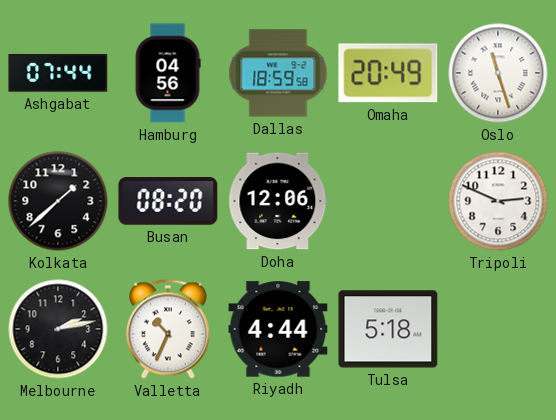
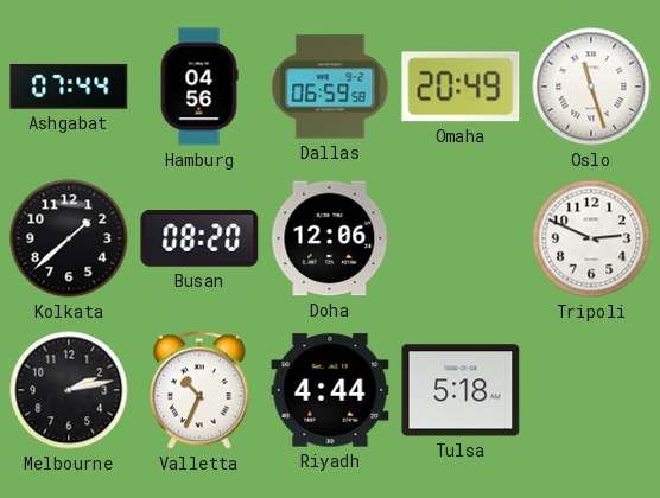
Dallas: 18:59 -> 06:59
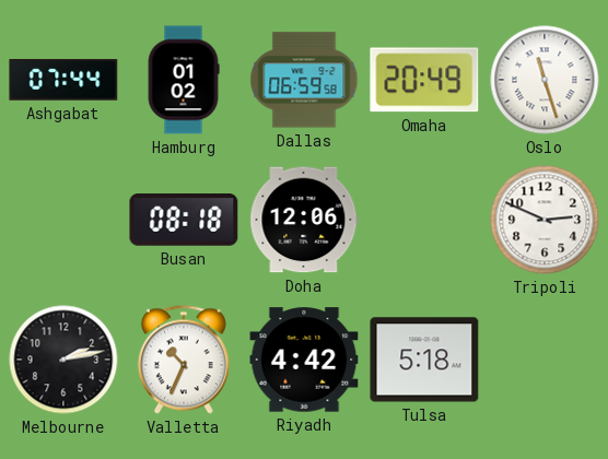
Hamburg: 04:56 -> 01:02
Kolkata: 1:38 -> none
Busan: 08:20 -> 08:18
Riyadh: 4:44 -> 4:42
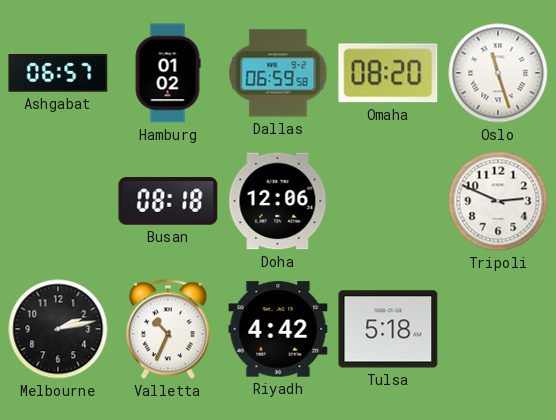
Ashgabat: 07:44 -> 06:57
Omaha: 20:49 -> 08:20
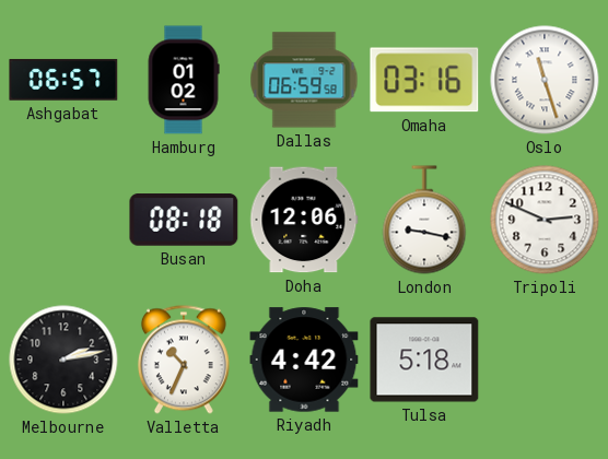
Omaha: 08:20 -> 03:16
London: none -> 9:17
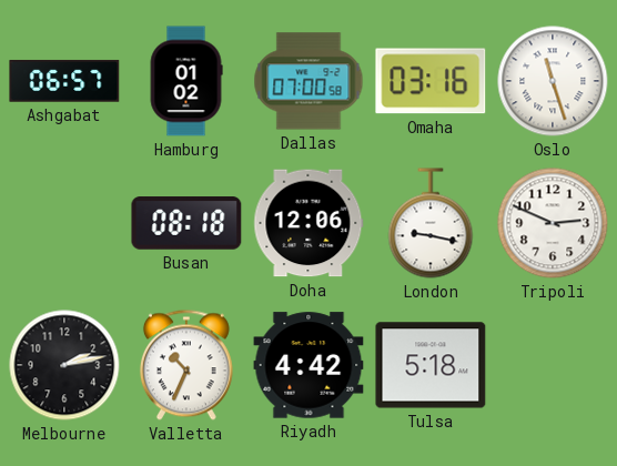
Dallas: 06:59 -> 07:00
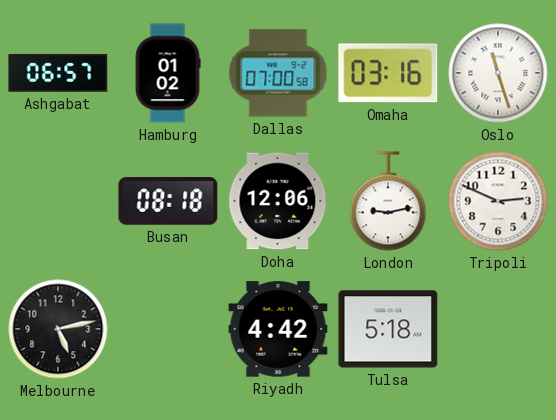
London: 9:17 -> 9:13
Melbourne: 2:13 -> 5:13
Valletta: 10:34 -> none
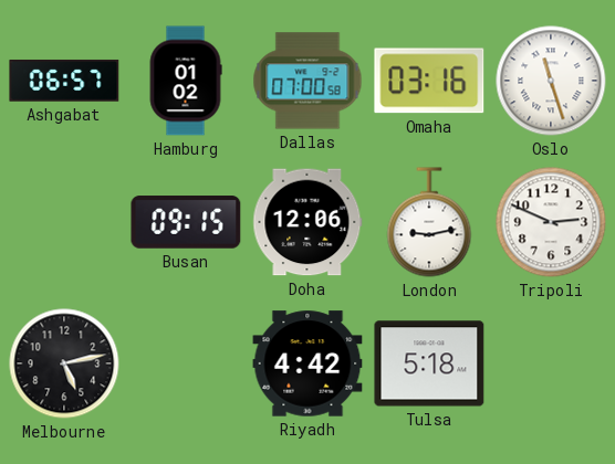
Busan: 08:18 -> 09:15
